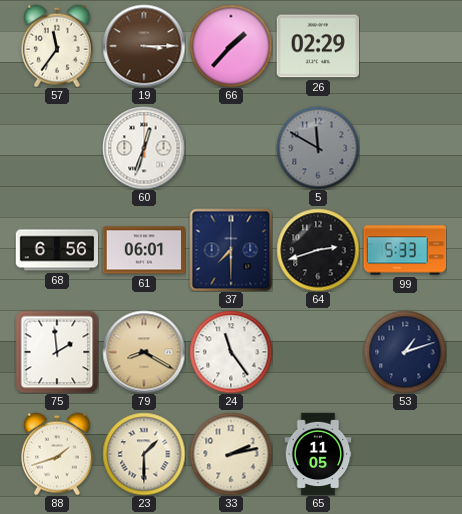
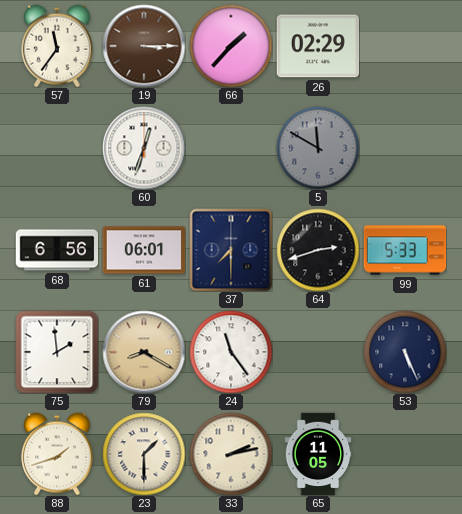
53: 1:12 -> 5:26
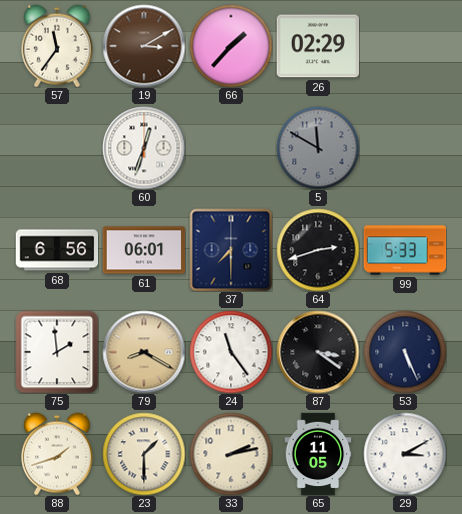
19: 3:15 -> 3:10
87: none -> 3:21
29: none -> 3:10
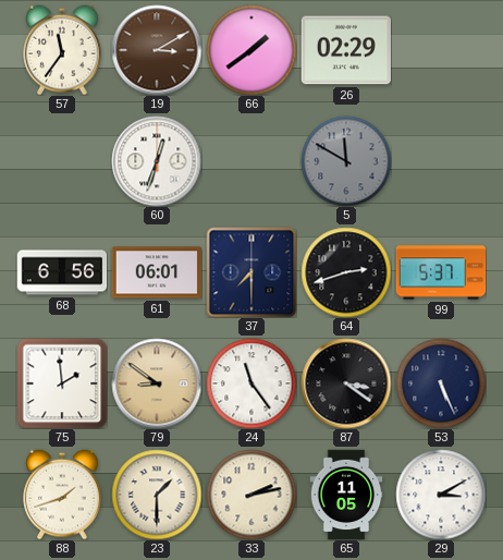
66: 1:37 -> 1:39
99: 5:33 -> 5:37
79: 8:20 -> 8:51
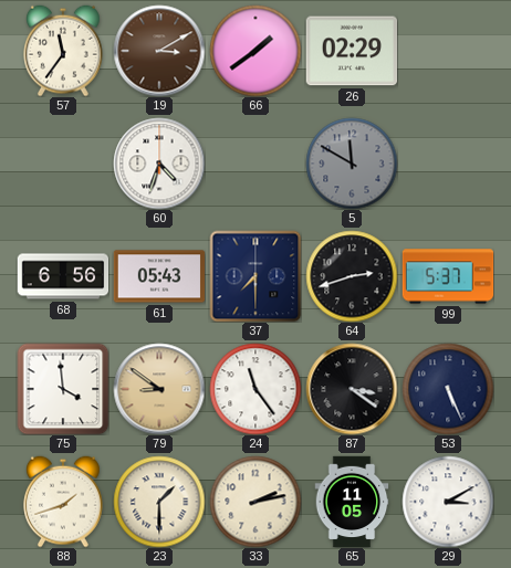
60: 12:33 -> 4:33
61: 06:01 -> 05:43
75: 1:59 -> 3:59
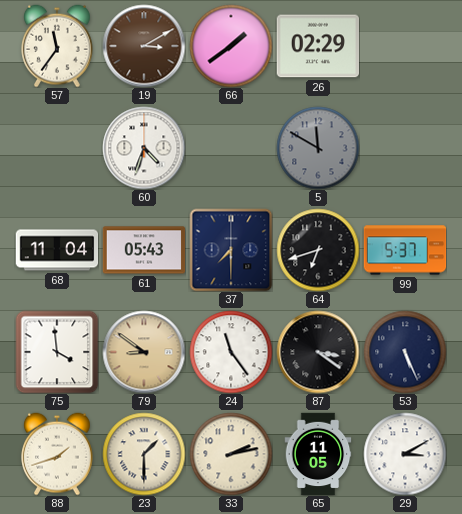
68: 6:56 -> 11:04
64: 2:42 -> 6:42
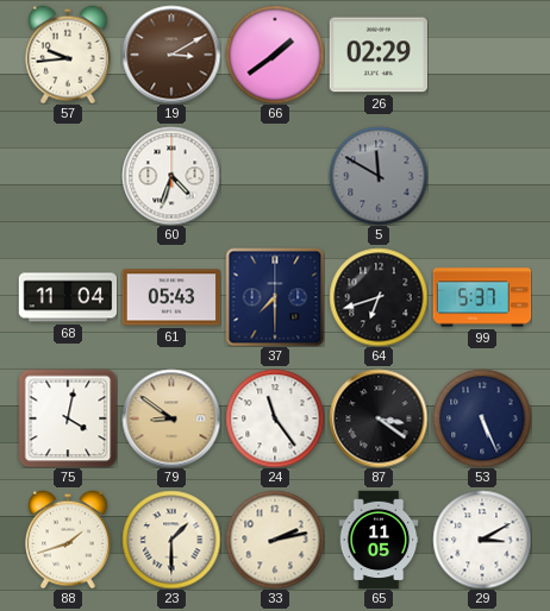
57: 11:36 -> 9:44
75: 3:59 -> 4:02
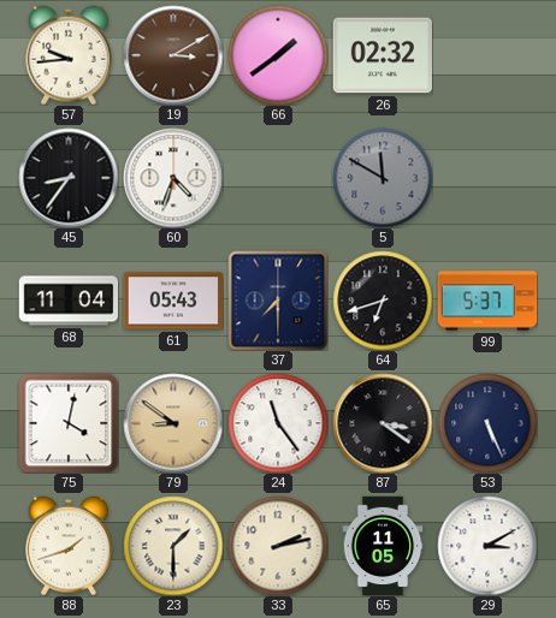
26: 02:29 -> 02:32
45: none -> 8:36
